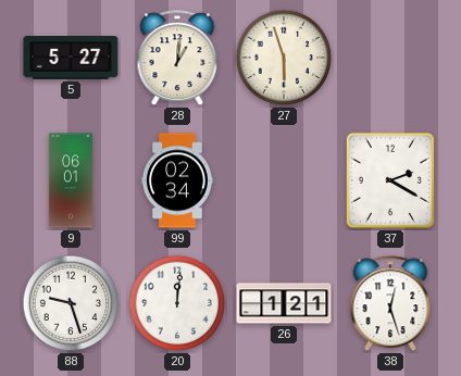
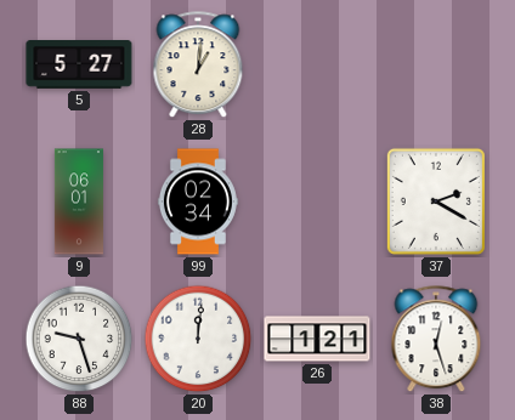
27: 5:57 -> none
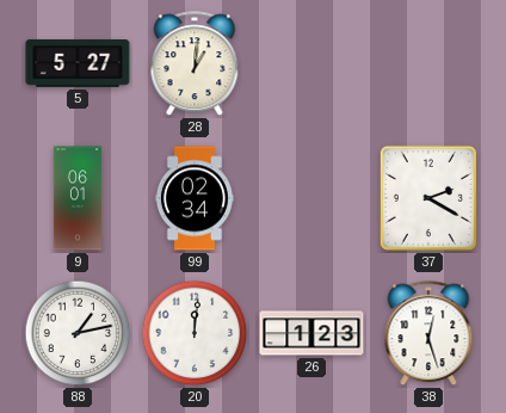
88: 9:27 -> 1:13
26: 1:21 -> 1:23
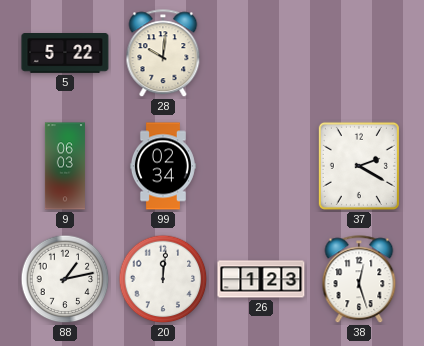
5: 5:27 -> 5:22
28: 1:01 -> 10:01
9: 06:01 -> 06:03
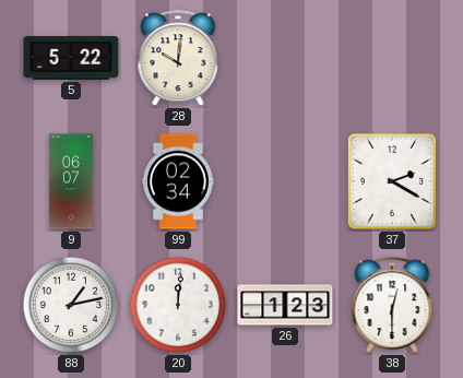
9: 06:03 -> 06:07
38: 12:27 -> 12:30
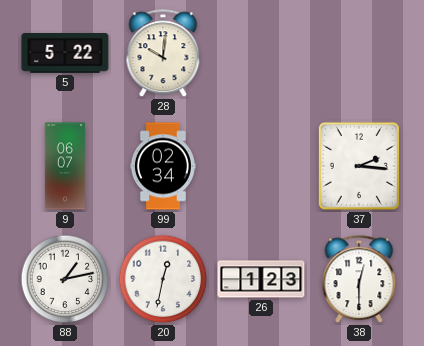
37: 2:20 -> 2:16
20: 12:01 -> 12:32
